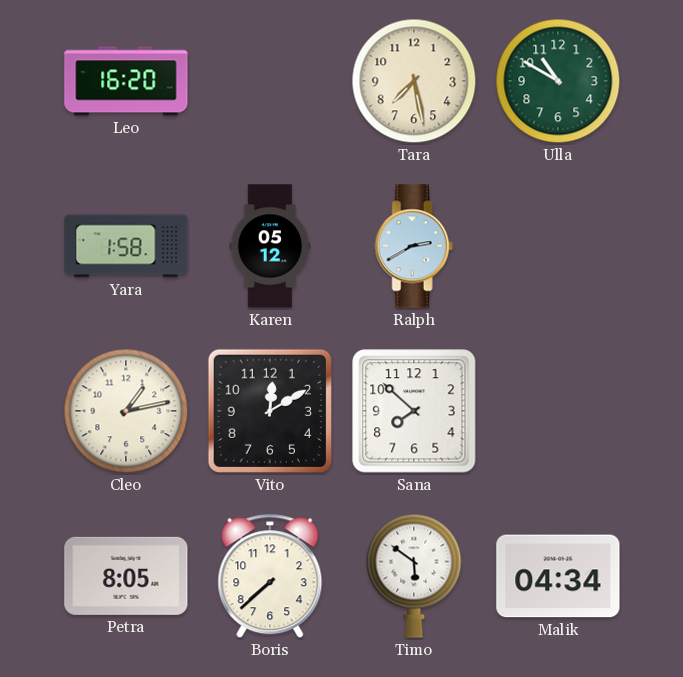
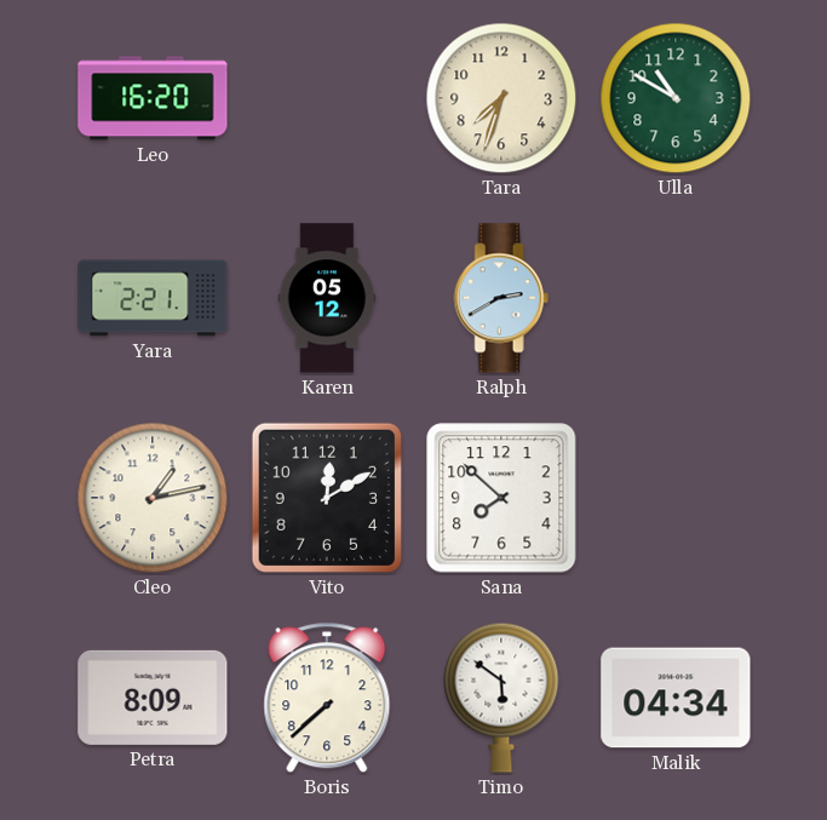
Tara: 7:28 -> 7:33
Yara: 1:58 -> 2:21
Petra: 8:05 -> 8:09
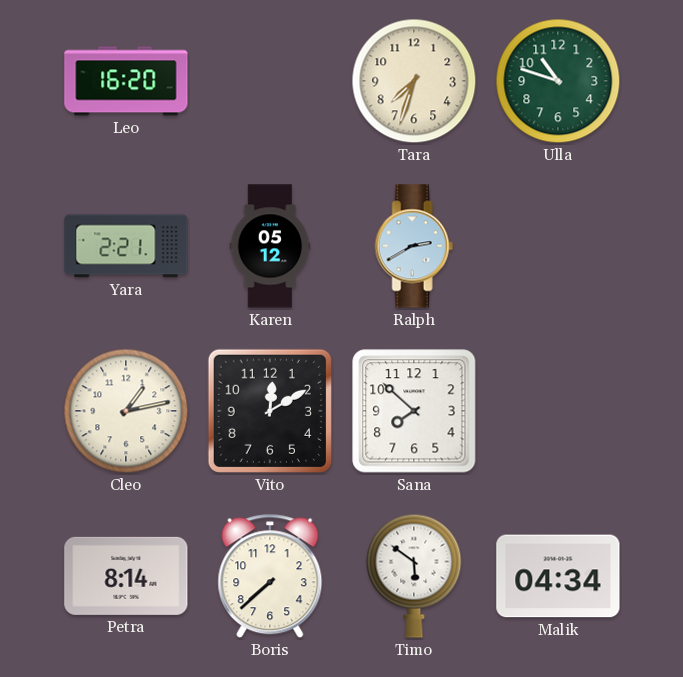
Ulla: 10:50 -> 10:48
Petra: 8:09 -> 8:14
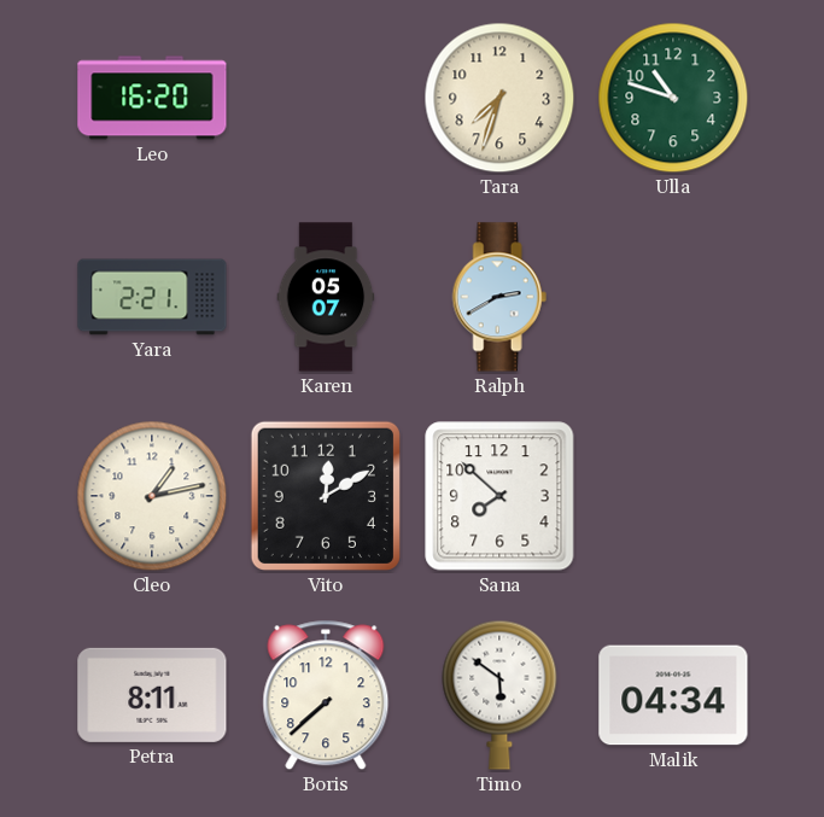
Karen: 05:12 -> 05:07
Petra: 8:14 -> 8:11
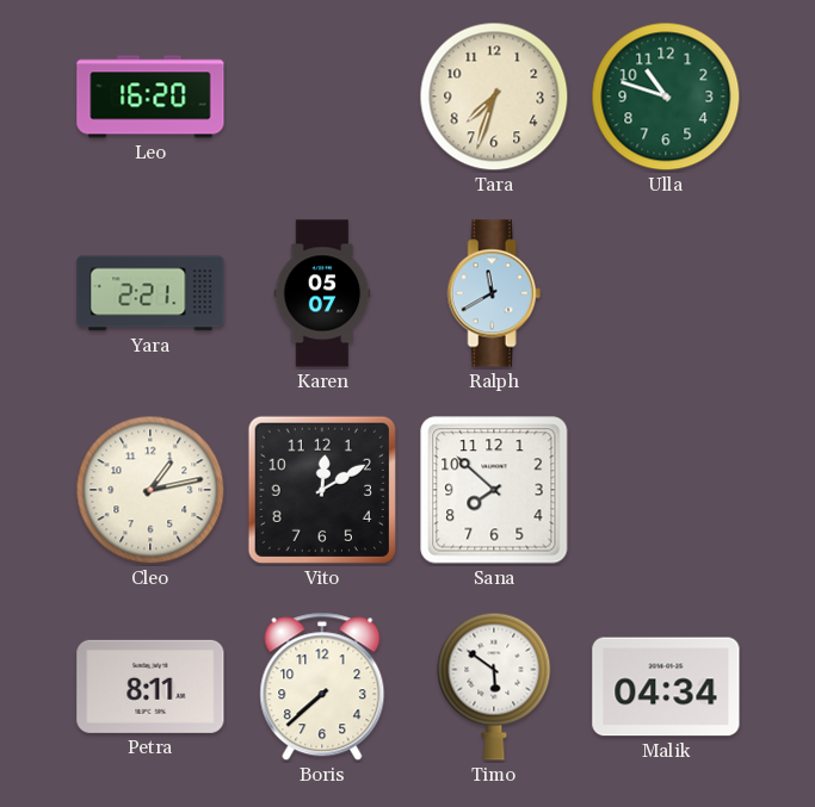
Ralph: 2:40 -> 11:40
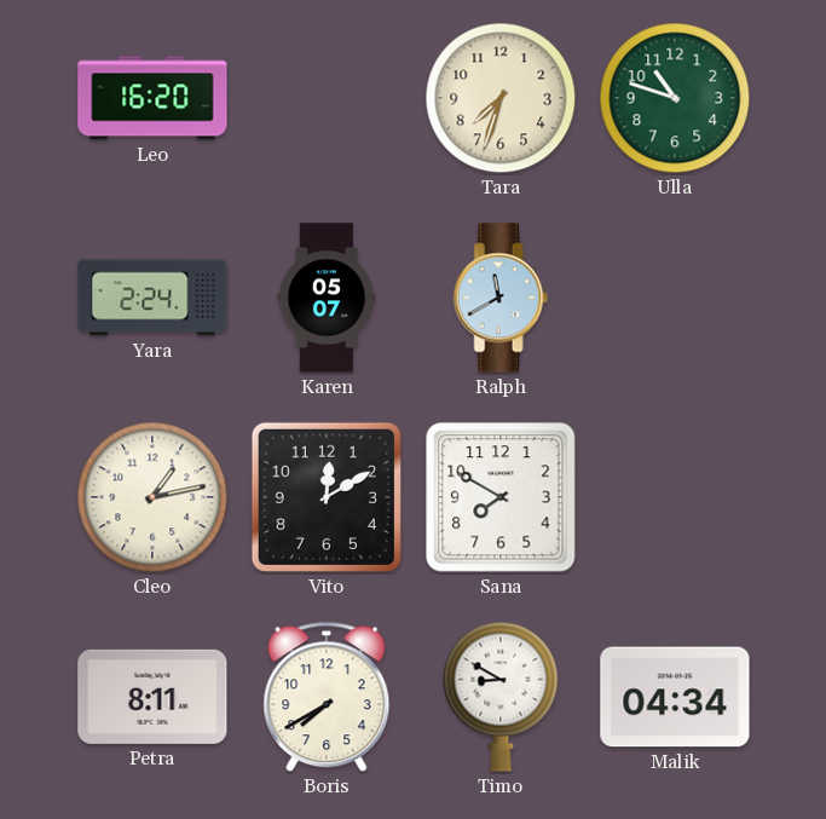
Yara: 2:21 -> 2:24
Sana: 7:52 -> 7:50
Boris: 7:38 -> 7:40
Timo: 5:51 -> 8:50
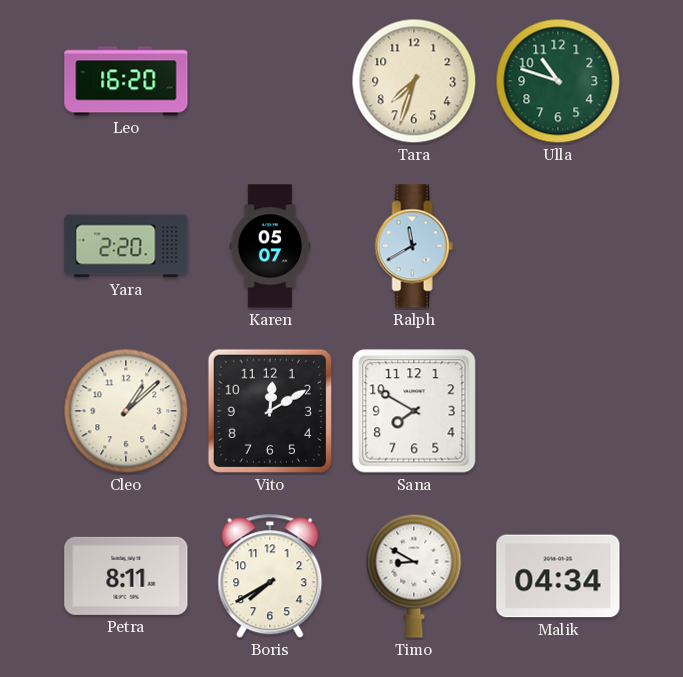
Yara: 2:24 -> 2:20
Cleo: 1:13 -> 1:08
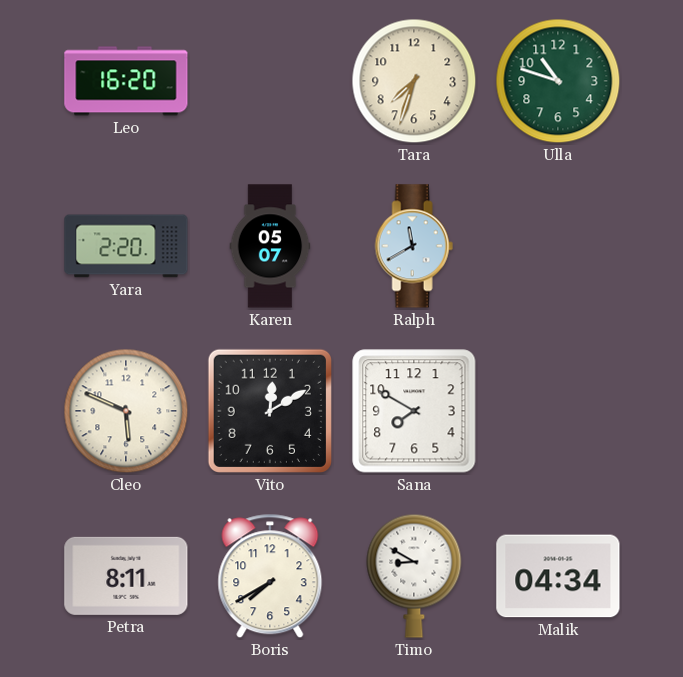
Cleo: 1:08 -> 5:49
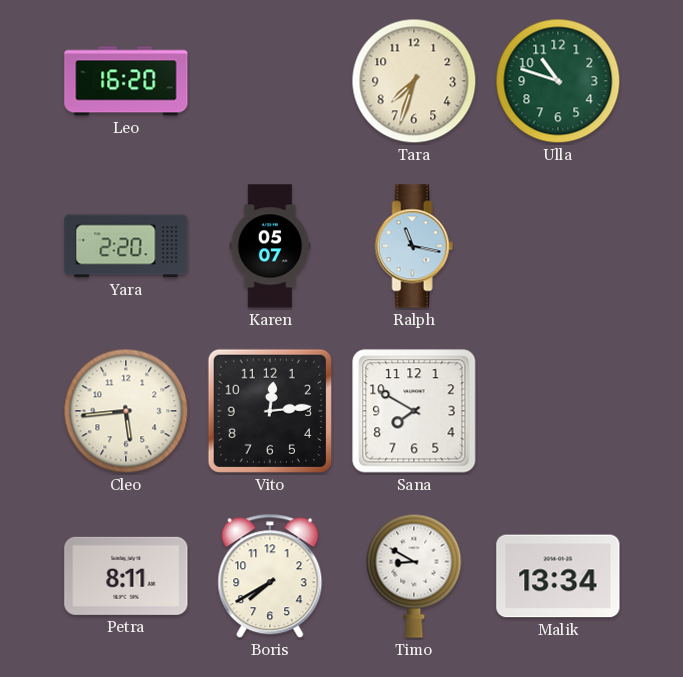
Ralph: 11:40 -> 11:17
Cleo: 5:49 -> 5:44
Vito: 12:10 -> 12:14
Malik: 04:34 -> 13:34
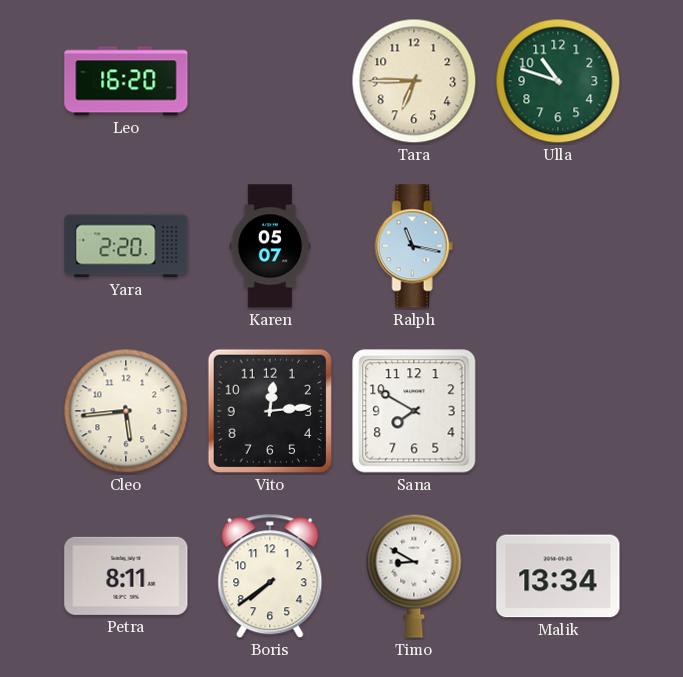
Tara: 7:33 -> 6:45
Boris: 7:40 -> 7:39
